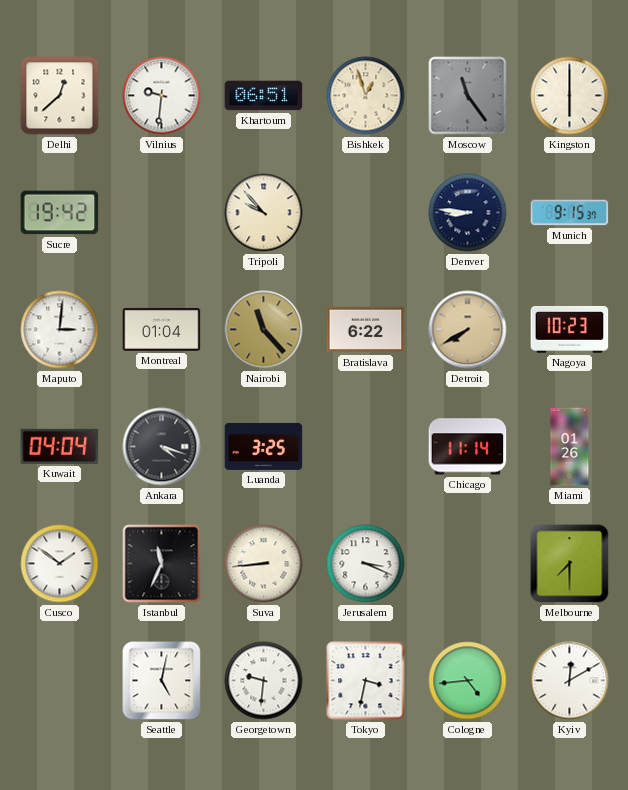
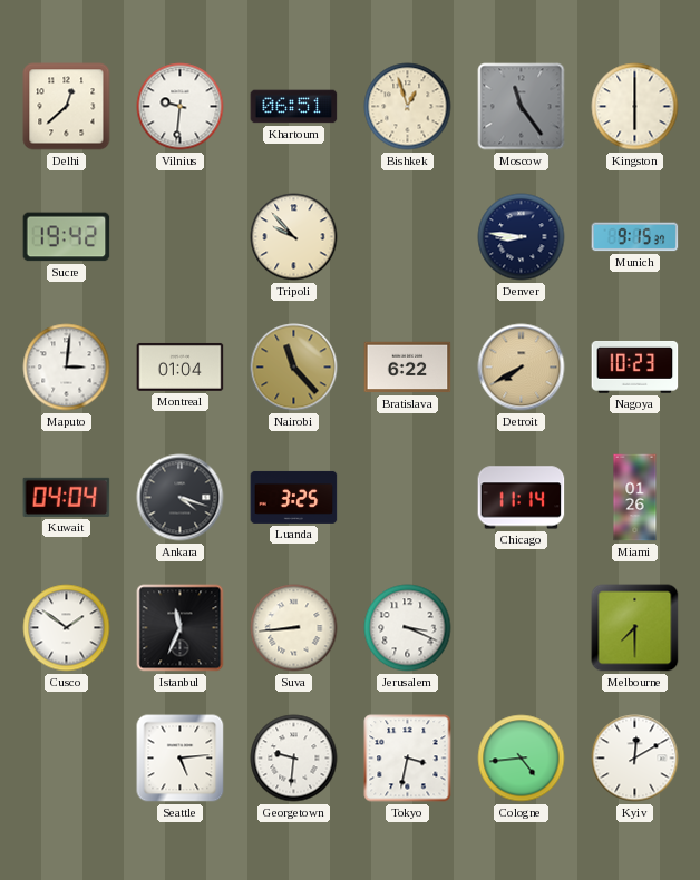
Seattle: 5:02 -> 5:14
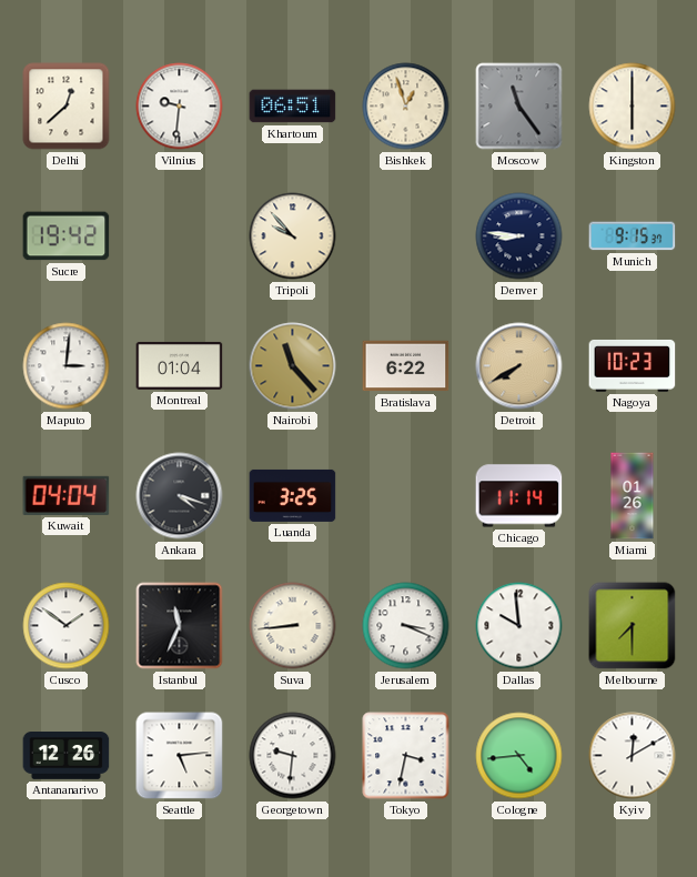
Dallas: none -> 9:59
Antananarivo: none -> 12:26
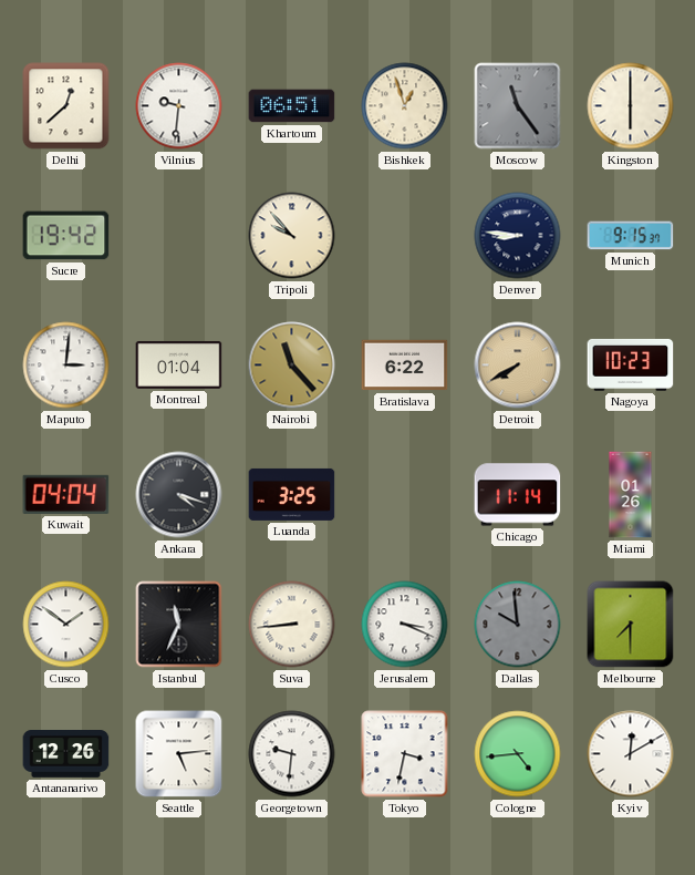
Dallas dial: white -> grey
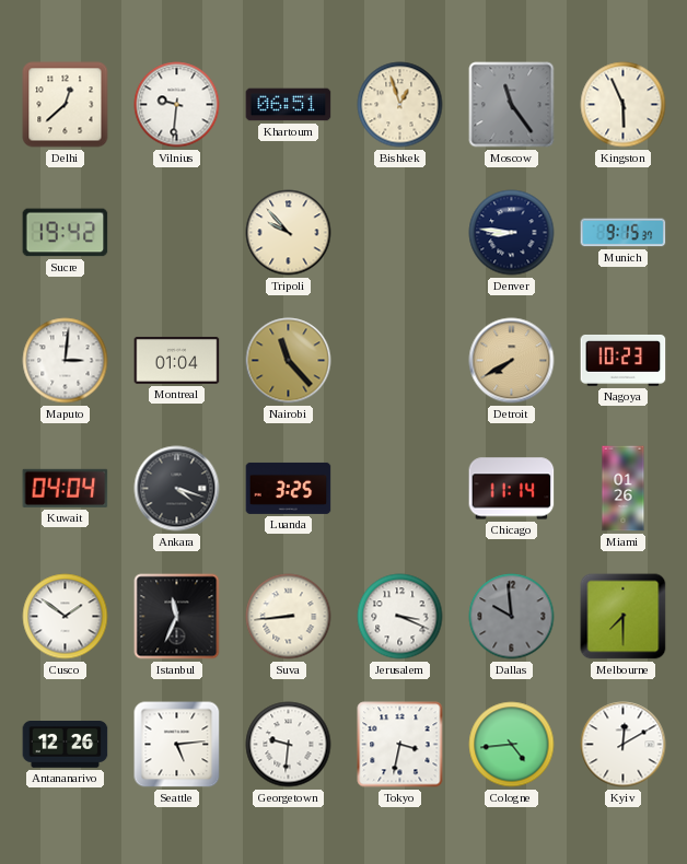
Kingston: 6:00 -> 5:56
Bratislava: 6:22 -> none
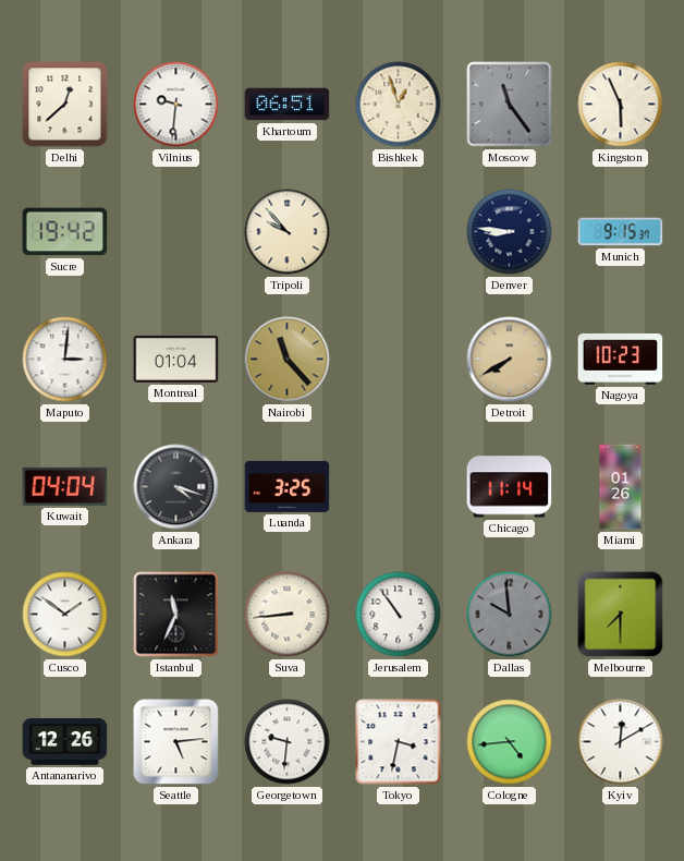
Jerusalem: 3:19 -> 10:54
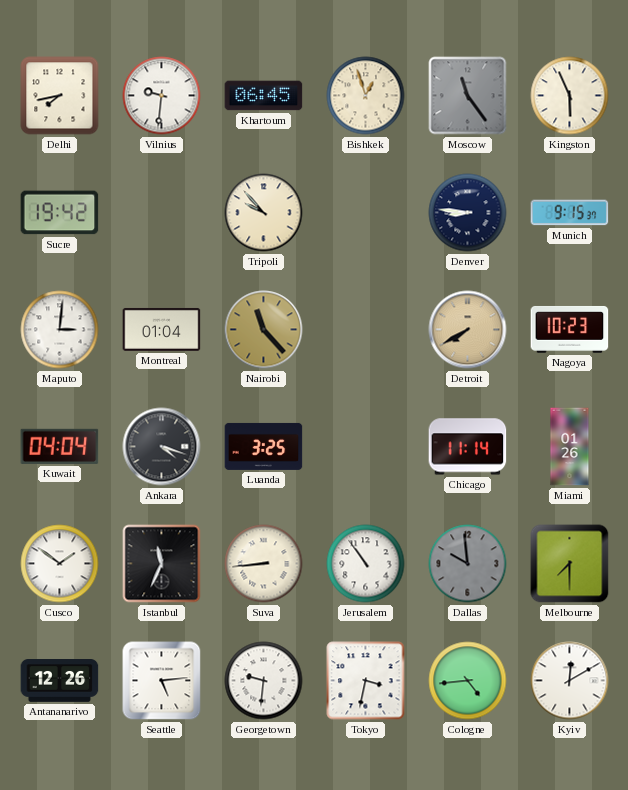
Delhi: 12:38 -> 7:43
Khartoum: 06:51 -> 06:45
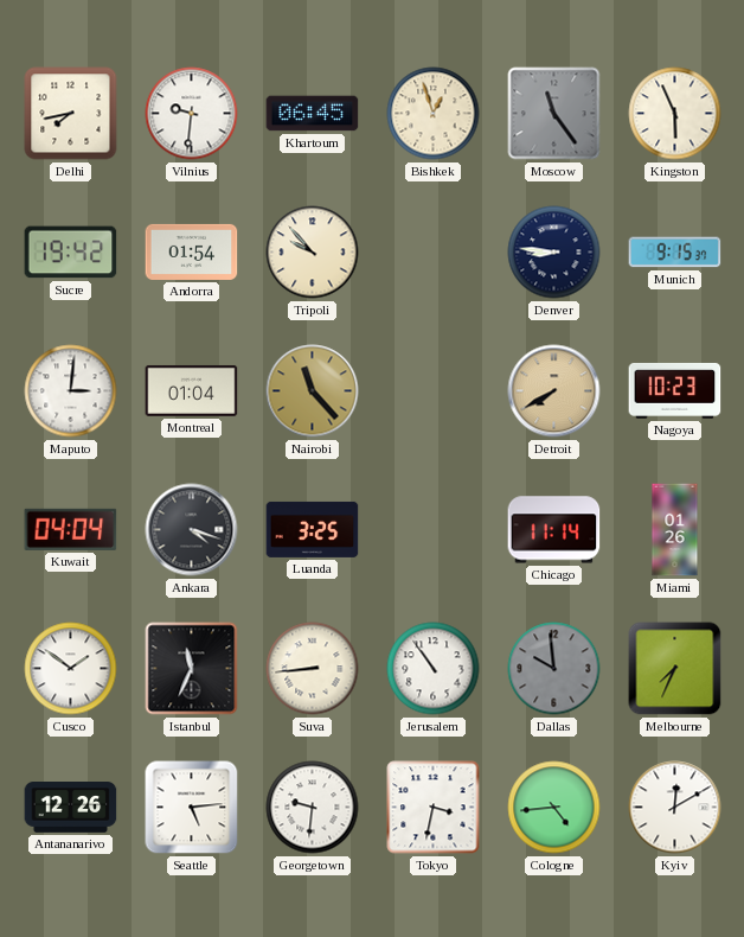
Andorra: none -> 01:54
Melbourne: 7:30 -> 7:34
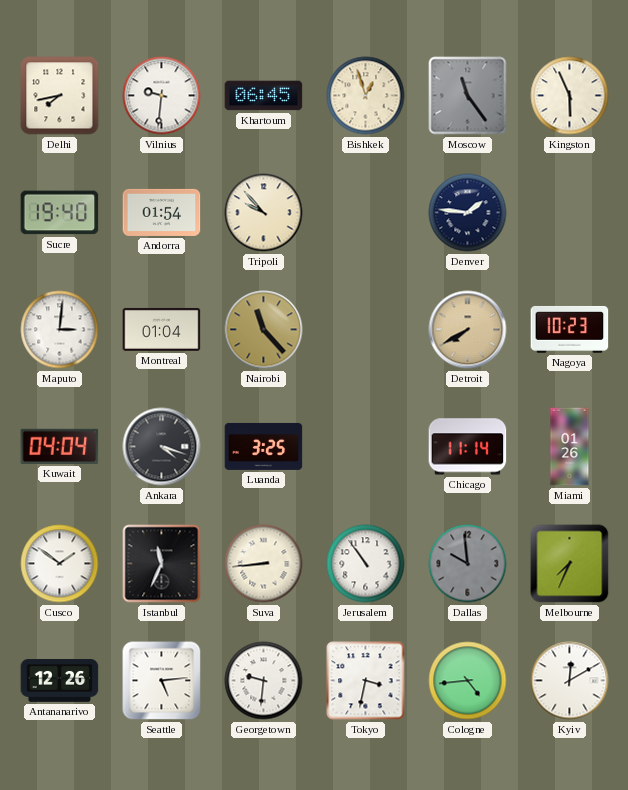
Sucre: 19:42 -> 19:40
Denver: 8:46 -> 1:46
Munich: 9:15 -> none
